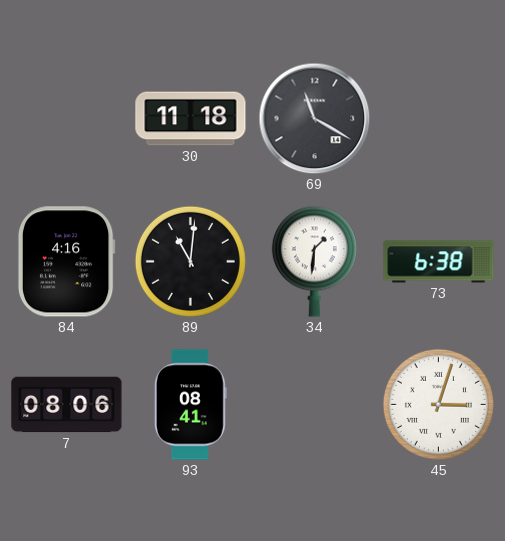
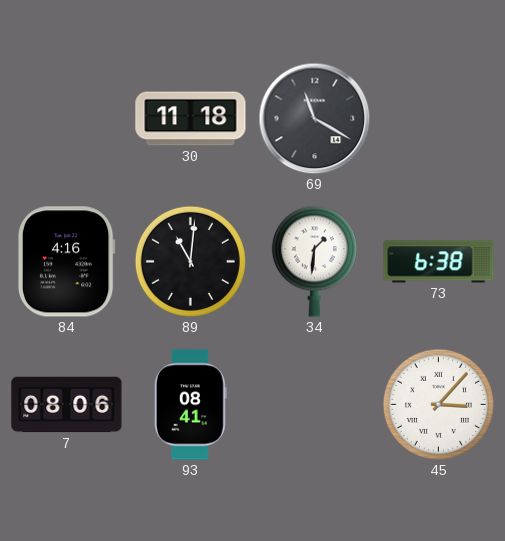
45: 3:03 -> 3:07
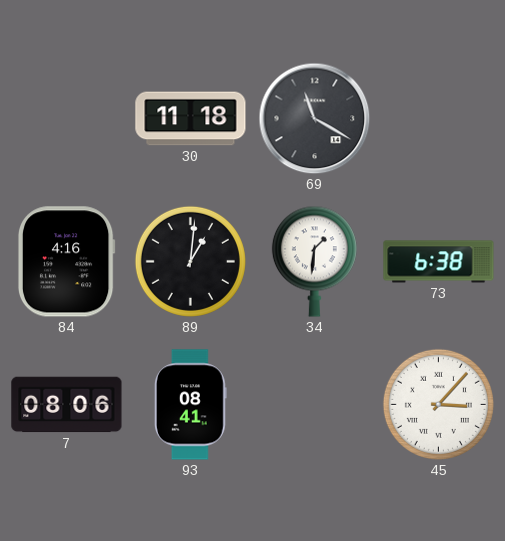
89: 11:01 -> 1:01
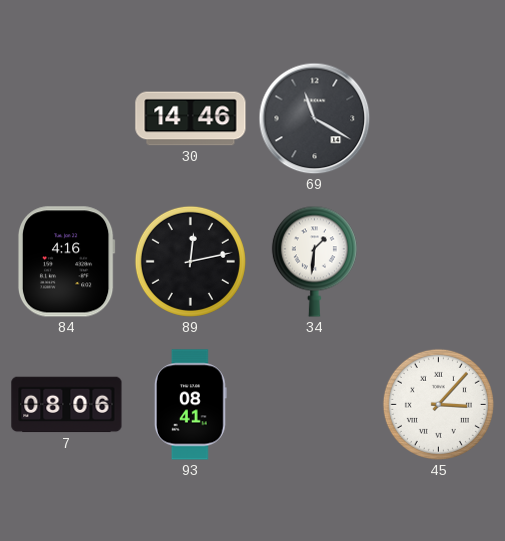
30: 11:18 -> 14:46
89: 1:01 -> 12:13
73: 6:38 -> none
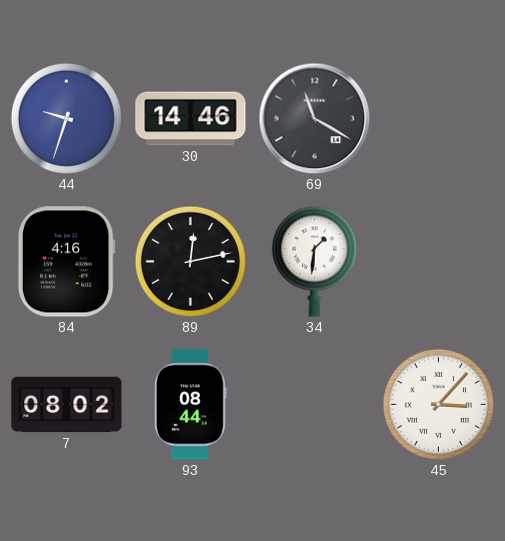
44: none -> 9:33
7: 08:06 -> 08:02
93: 08:41 -> 08:44
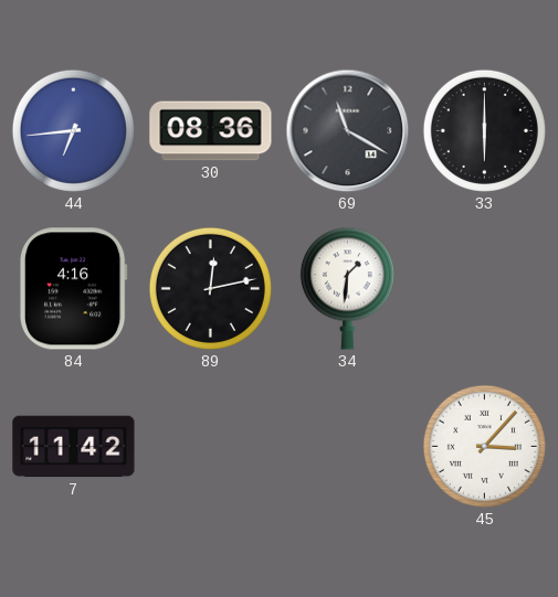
44: 9:33 -> 6:44
30: 14:46 -> 08:36
33: none -> 6:00
7: 08:02 -> 11:42
93: 08:44 -> none
